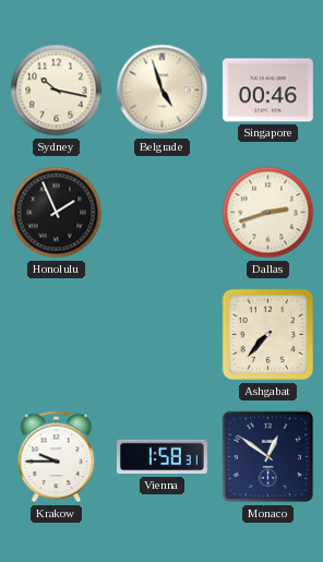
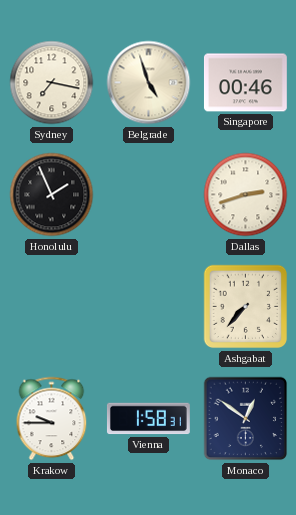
Sydney: 10:17 -> 7:17
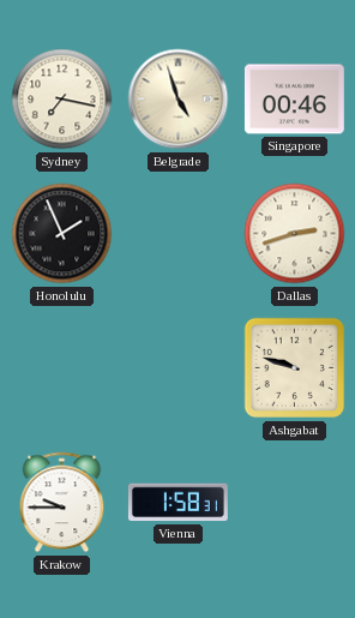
Ashgabat: 7:37 -> 9:48
Monaco: 12:51 -> none
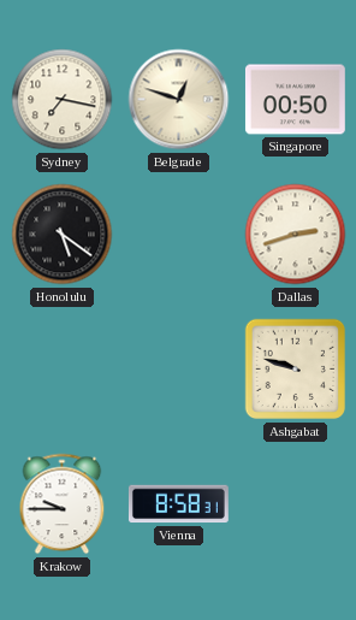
Belgrade: 4:57 -> 12:48
Singapore: 00:46 -> 00:50
Honolulu: 1:56 -> 5:21
Vienna: 1:58 -> 8:58
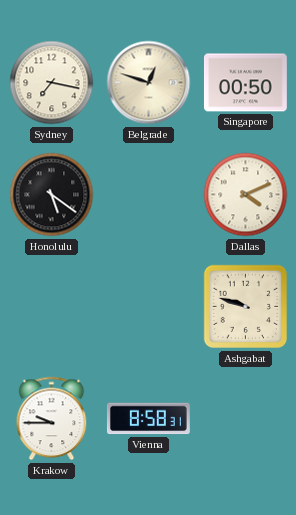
Dallas: 2:42 -> 4:11
